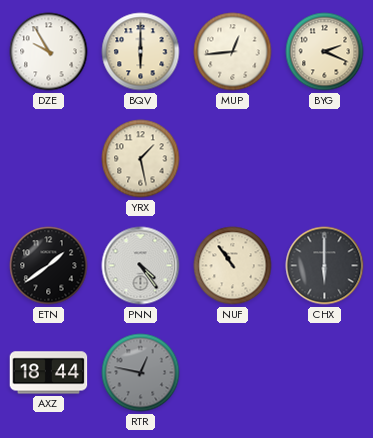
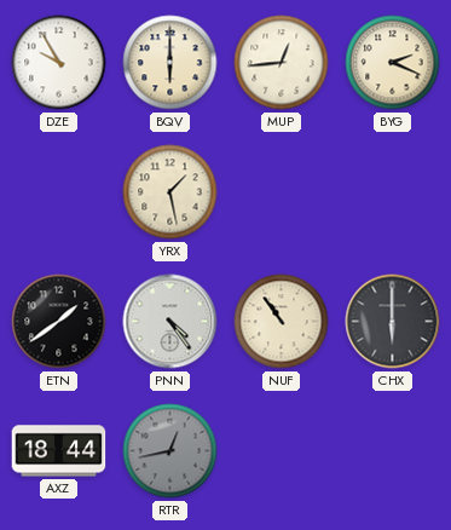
RTR: 12:47 -> 12:43
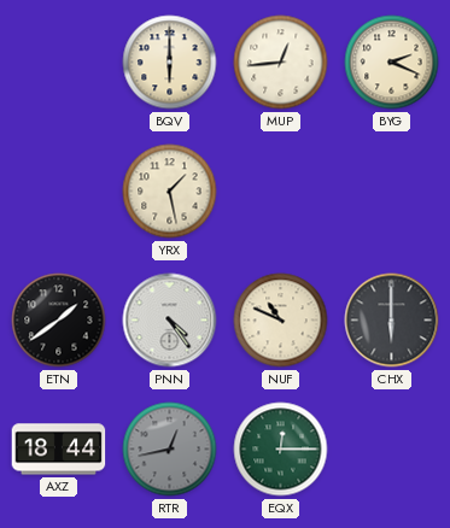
DZE: 9:55 -> none
NUF: 10:54 -> 10:49
EQX: none -> 12:15
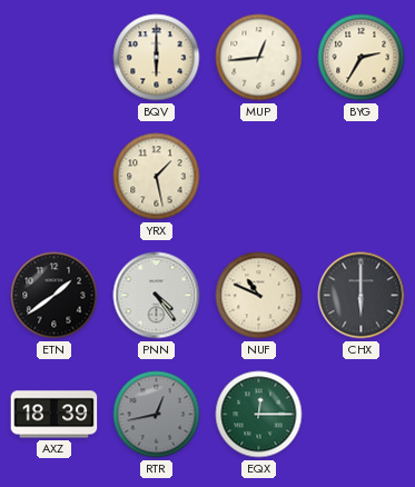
BYG: 2:19 -> 2:35
AXZ: 18:44 -> 18:39
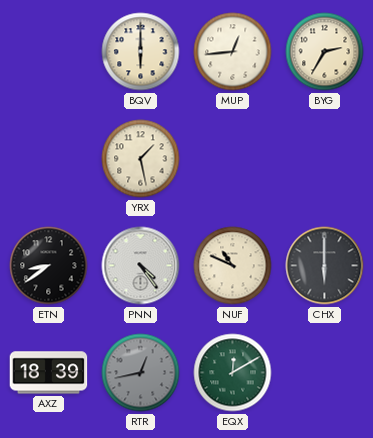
ETN: 1:39 -> 8:39
EQX: 12:15 -> 12:10
